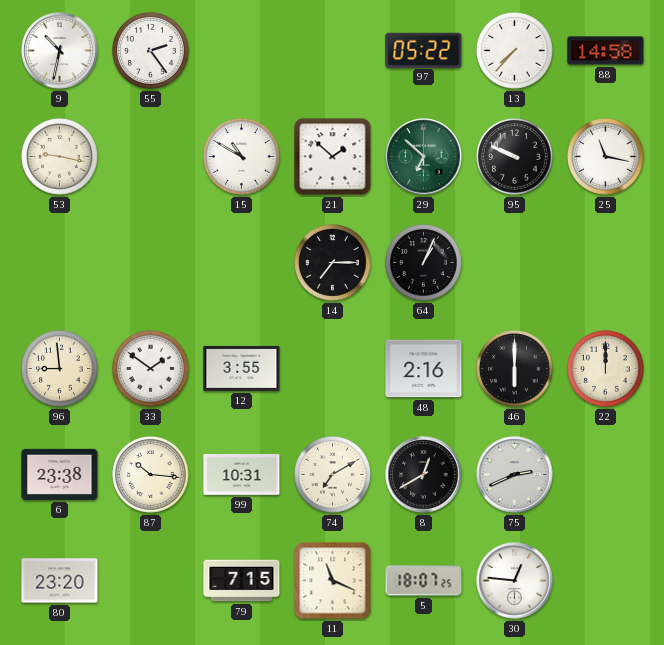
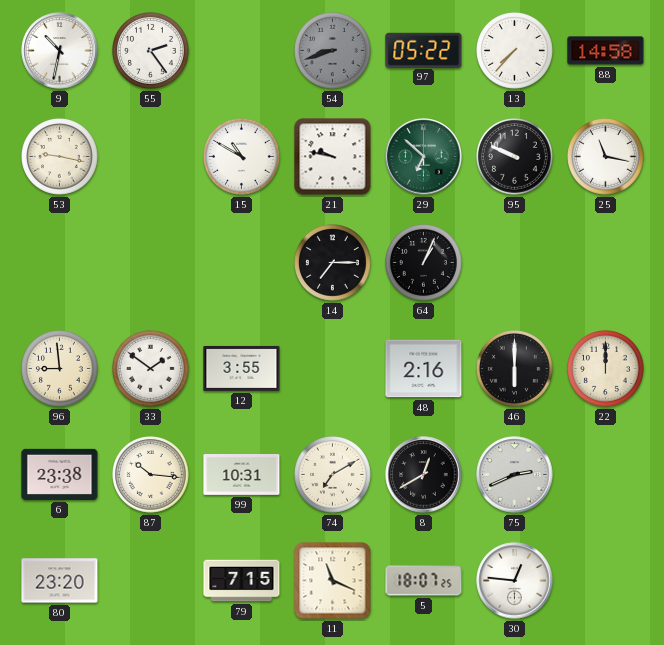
54: none -> 8:42
21: 1:52 -> 9:47
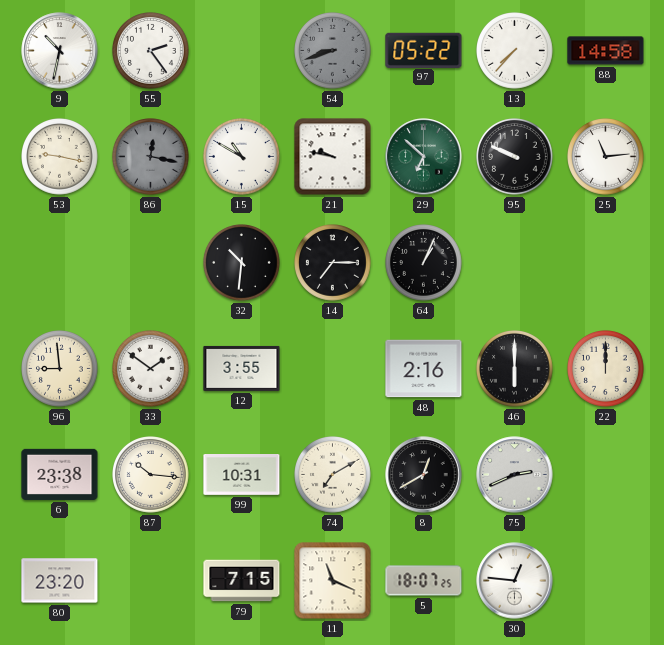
86: none -> 12:17
25: 11:17 -> 11:14
32: none -> 10:31
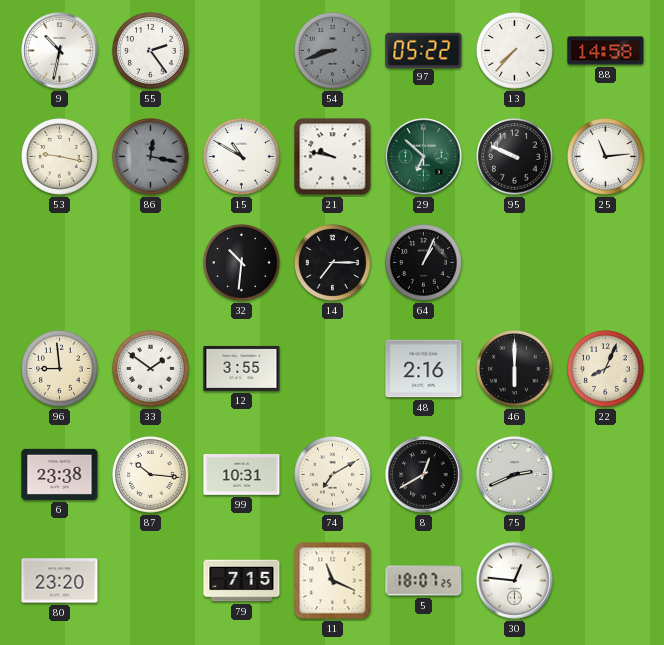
22: 12:00 -> 8:04
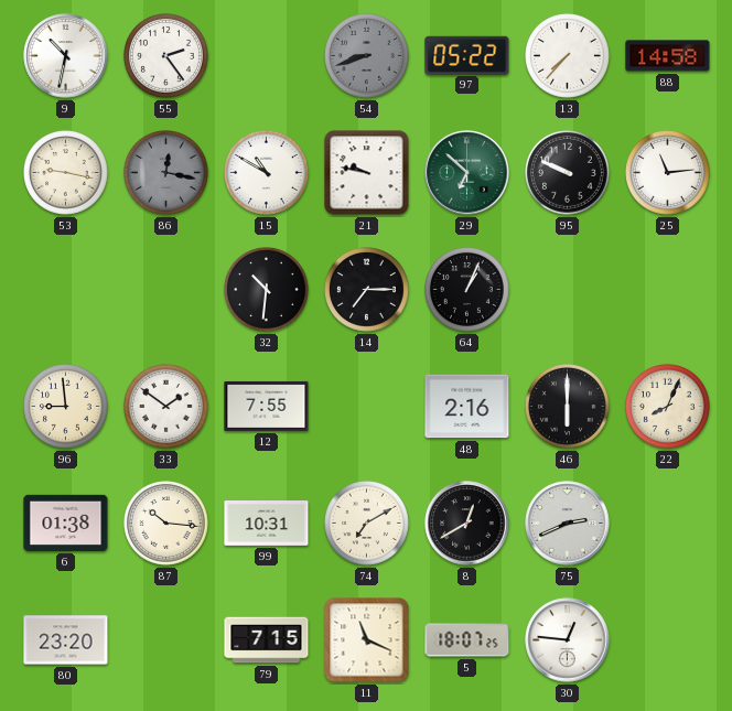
12: 3:55 -> 7:55
6: 23:38 -> 01:38
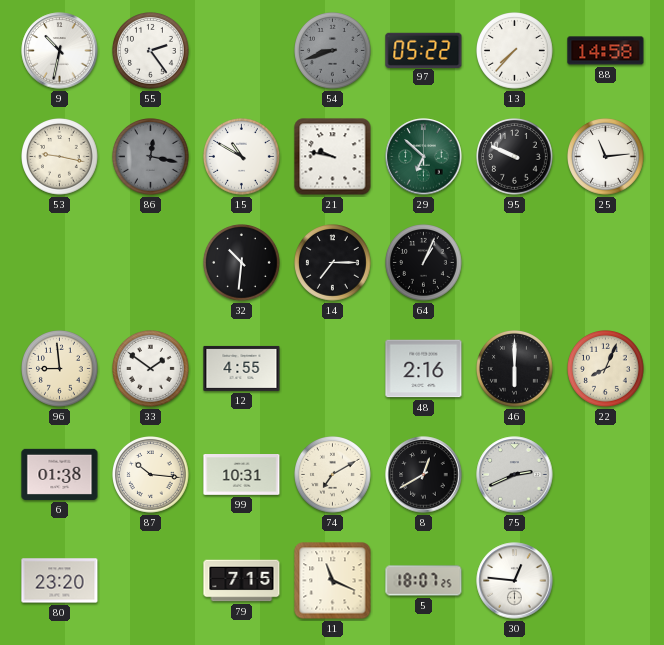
12: 7:55 -> 4:55
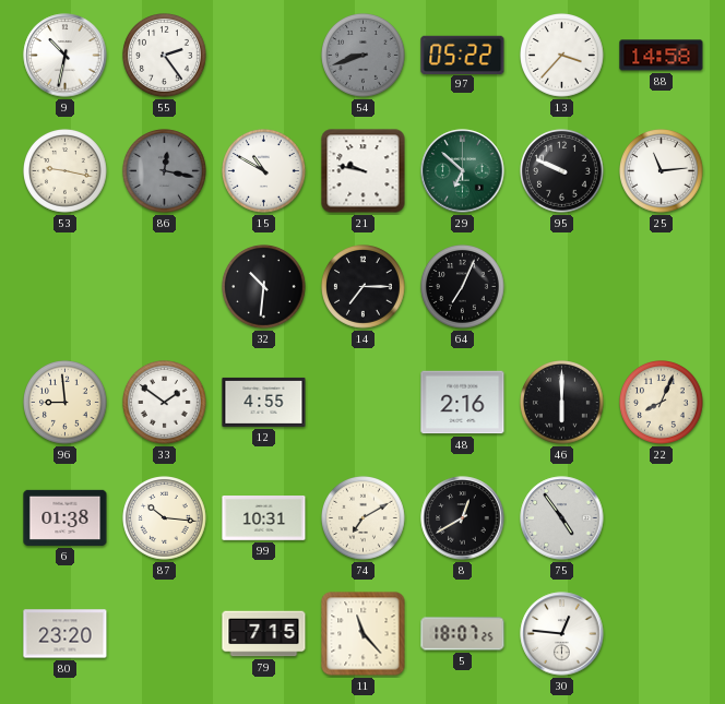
13: 7:37 -> 3:37
64: 1:04 -> 7:04
75: 2:41 -> 4:54
11: 11:19 -> 11:23
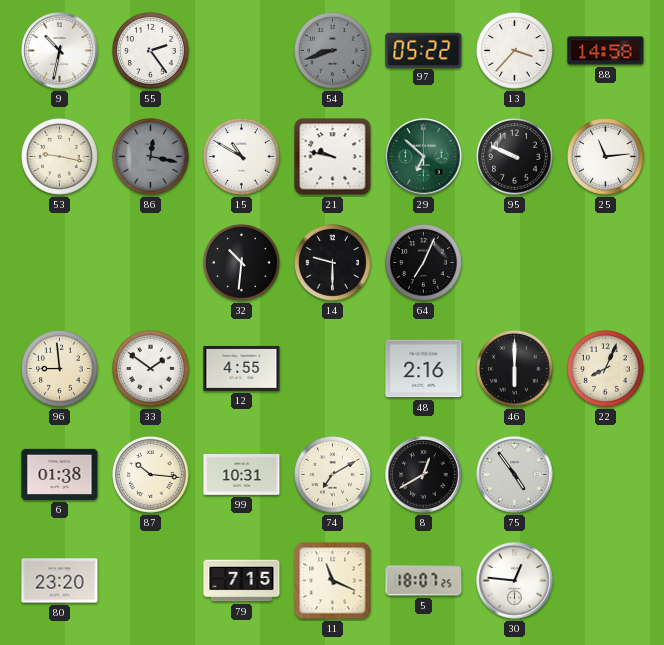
14: 7:15 -> 9:30
11: 11:23 -> 11:19
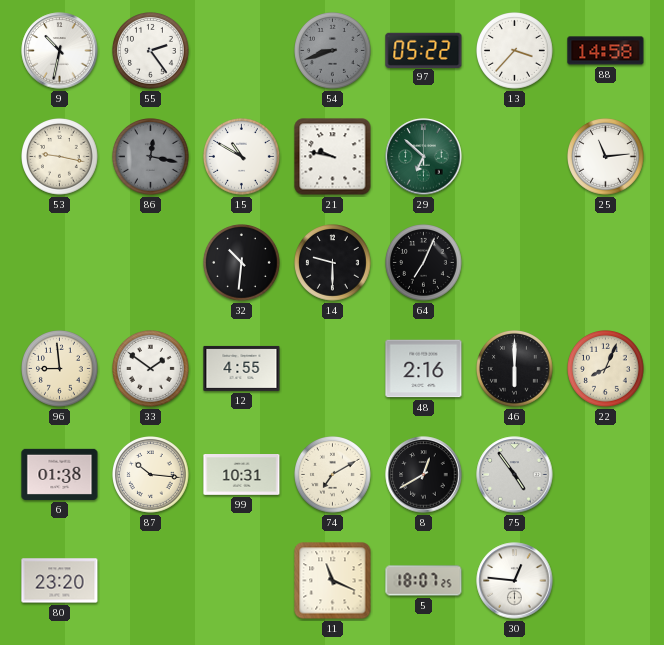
95: 9:49 -> none
79: 7:15 -> none
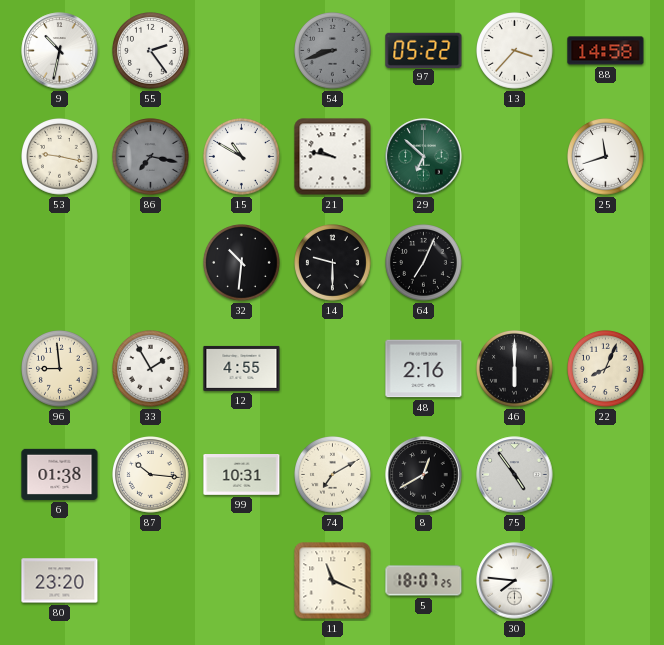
86: 12:17 -> 7:17
25: 11:14 -> 11:42
33: 1:51 -> 1:55
30: 12:46 -> 7:46
